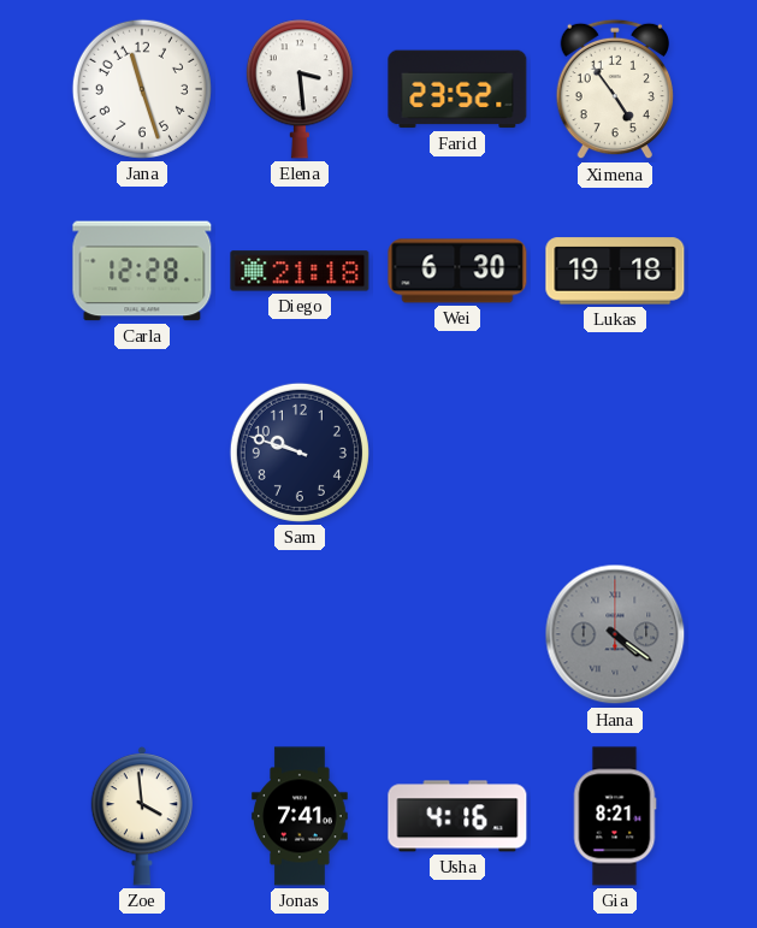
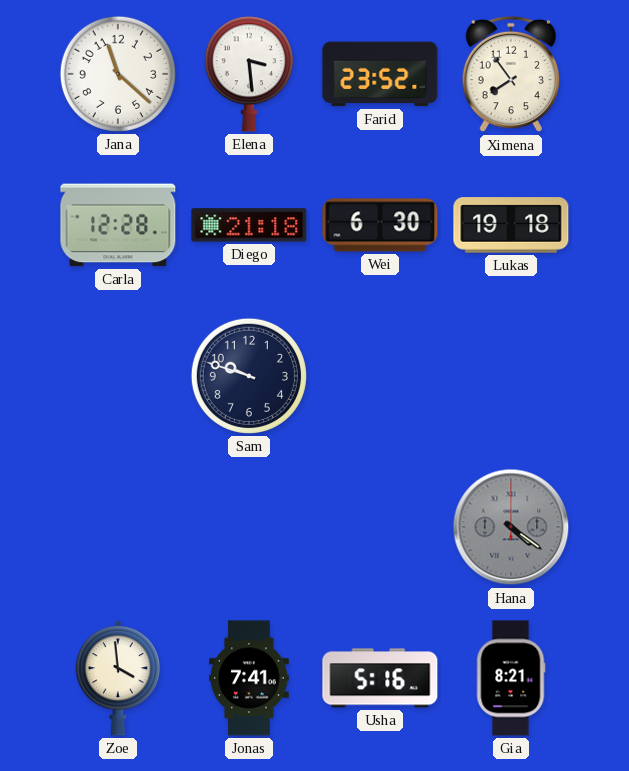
Jana: 11:27 -> 11:22
Ximena: 4:54 -> 7:54
Usha: 4:16 -> 5:16
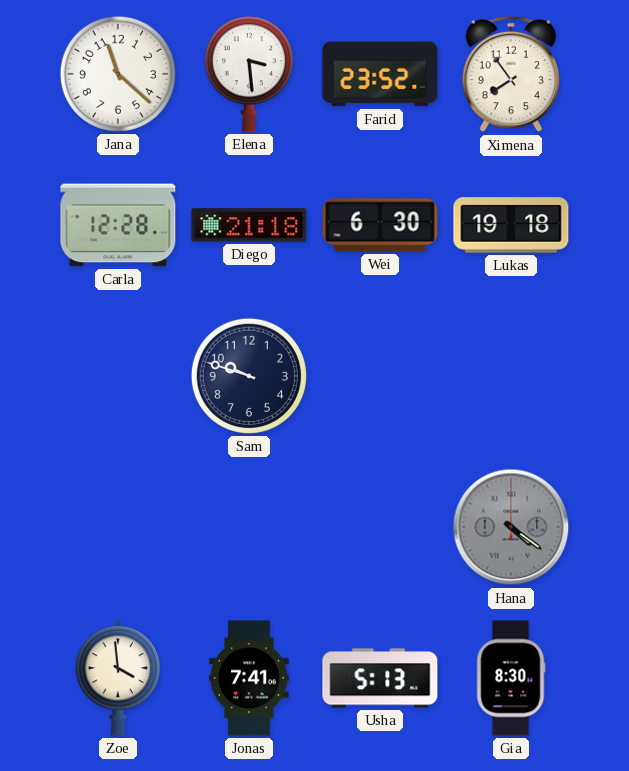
Usha: 5:16 -> 5:13
Gia: 8:21 -> 8:30
